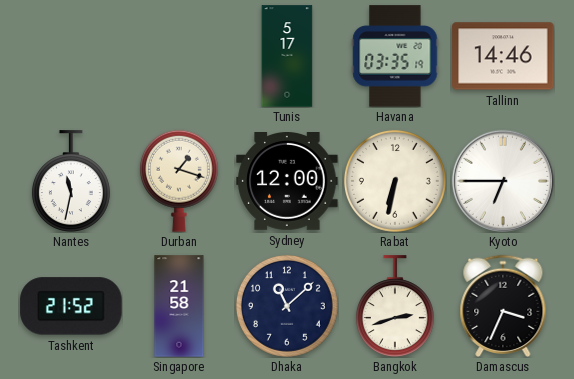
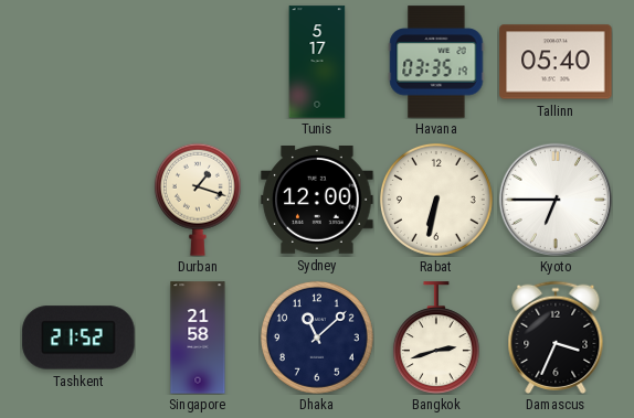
Tallinn: 14:46 -> 05:40
Nantes: 11:32 -> none
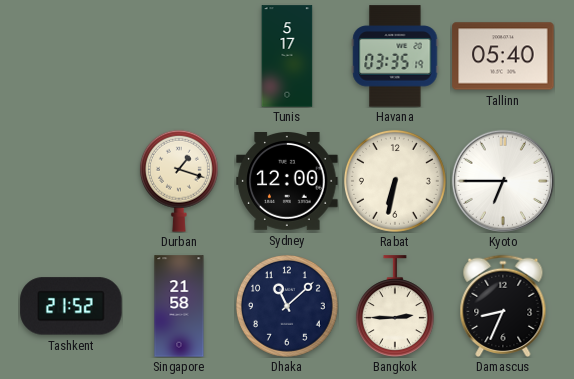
Bangkok: 2:42 -> 2:45
Damascus: 3:34 -> 8:34
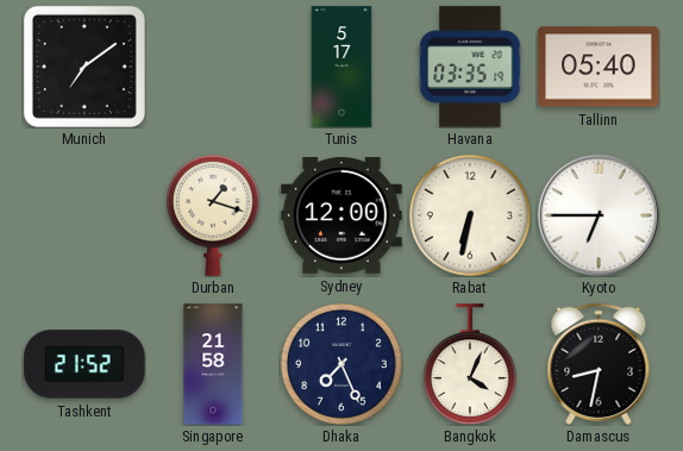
Munich: none -> 7:09
Dhaka: 11:08 -> 7:26
Bangkok: 2:45 -> 4:04
Damascus: 8:34 -> 8:32
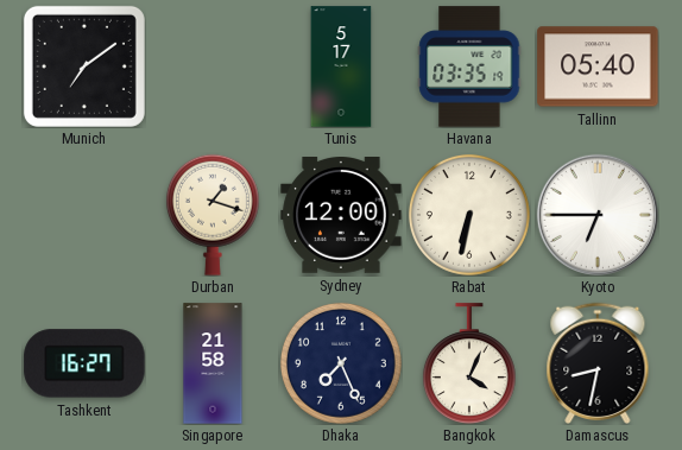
Tashkent: 21:52 -> 16:27
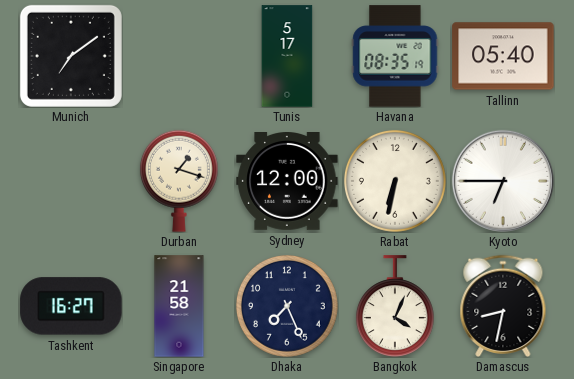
Havana: 03:35 -> 08:35
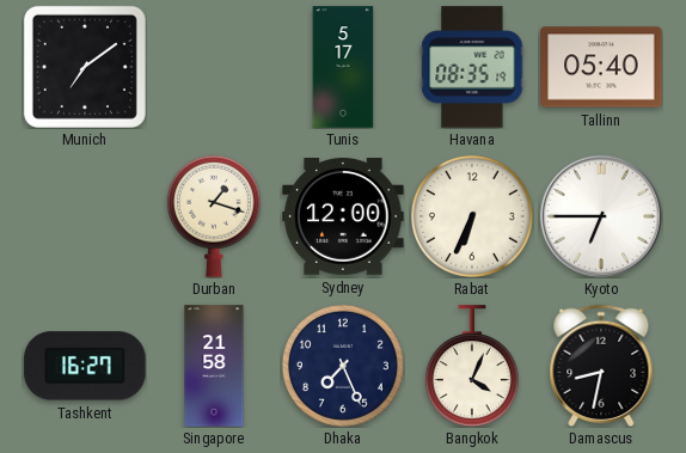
Rabat: 6:32 -> 6:34
